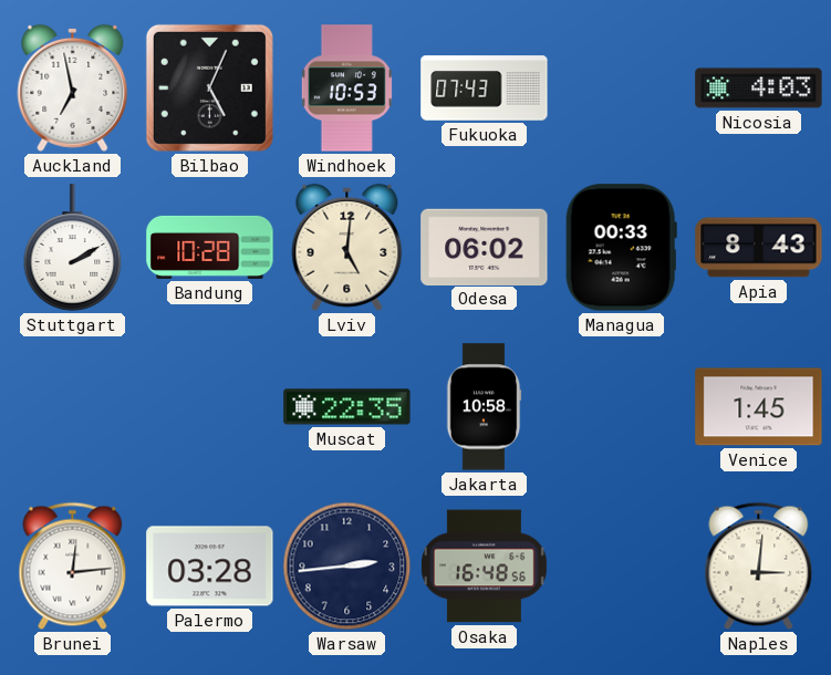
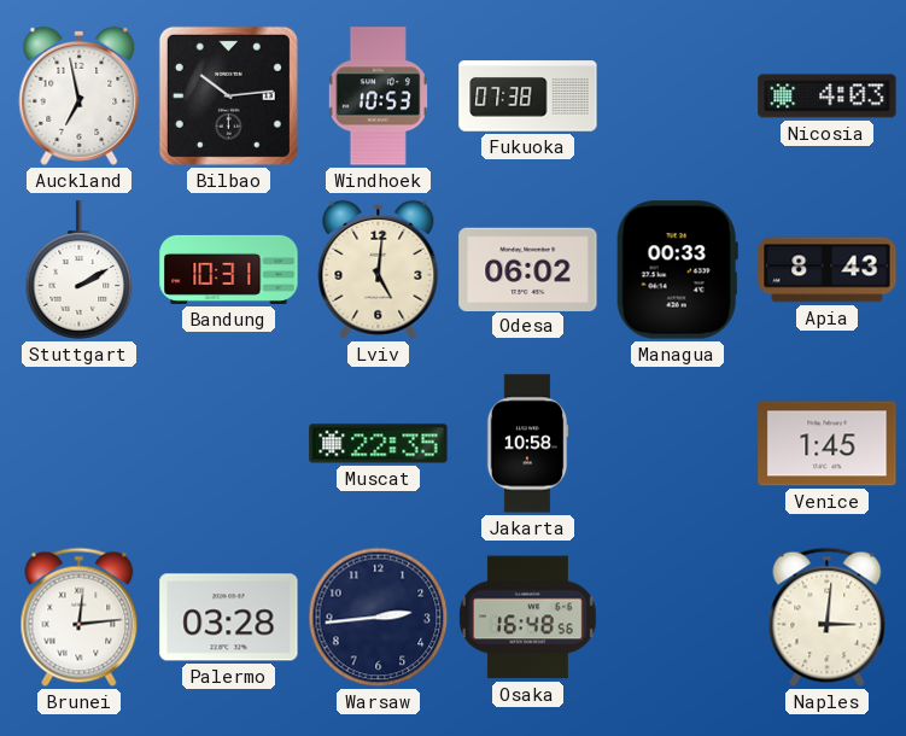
Bilbao: 5:04 -> 10:14
Fukuoka: 07:43 -> 07:38
Bandung: 10:28 -> 10:31
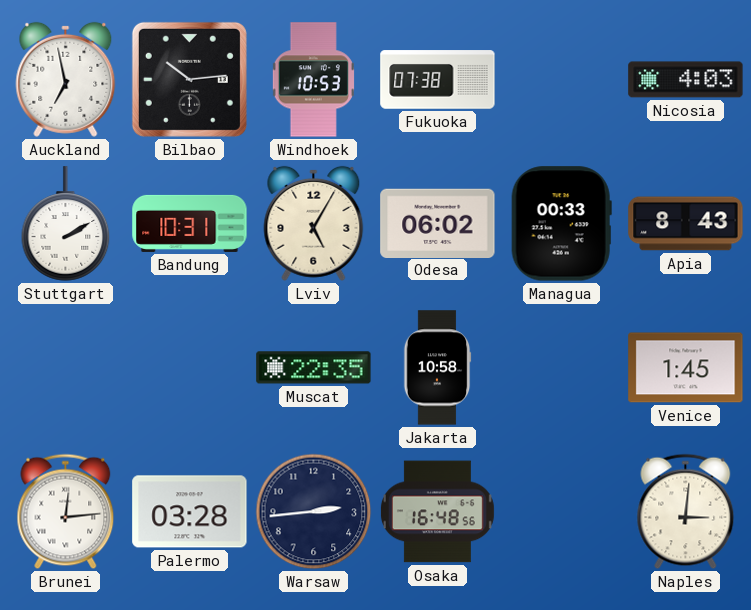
Lviv: 5:01 -> 5:05
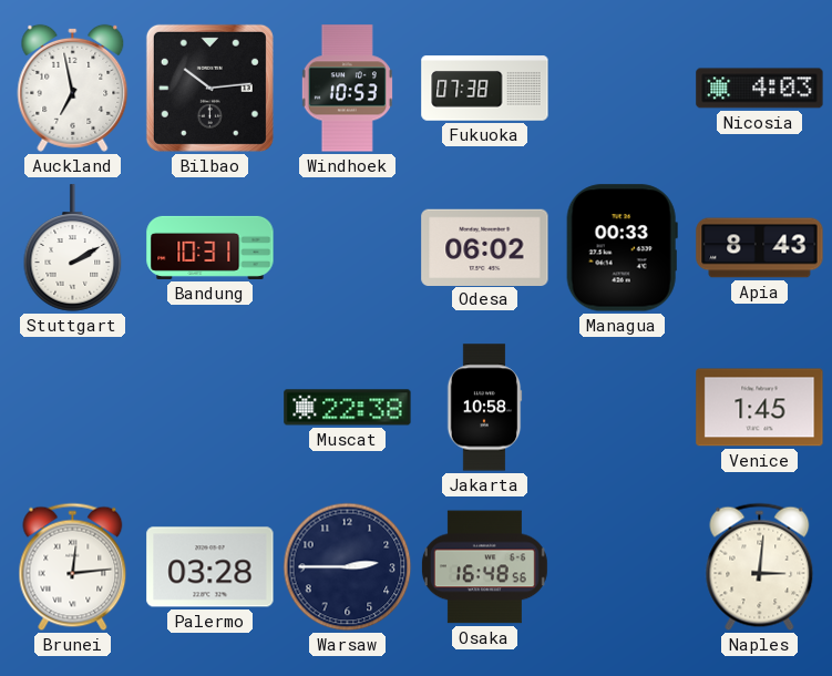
Lviv: 5:05 -> none
Muscat: 22:35 -> 22:38
Warsaw: 2:44 -> 2:45
